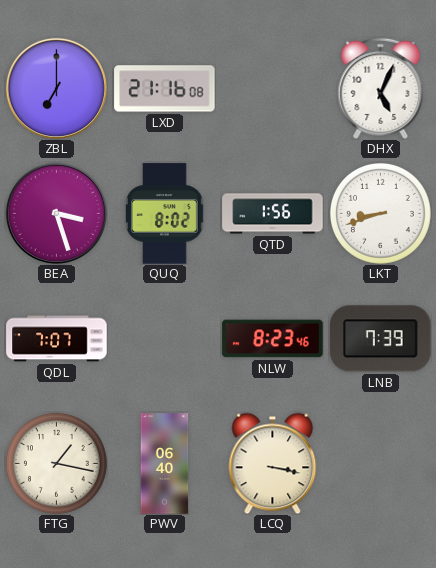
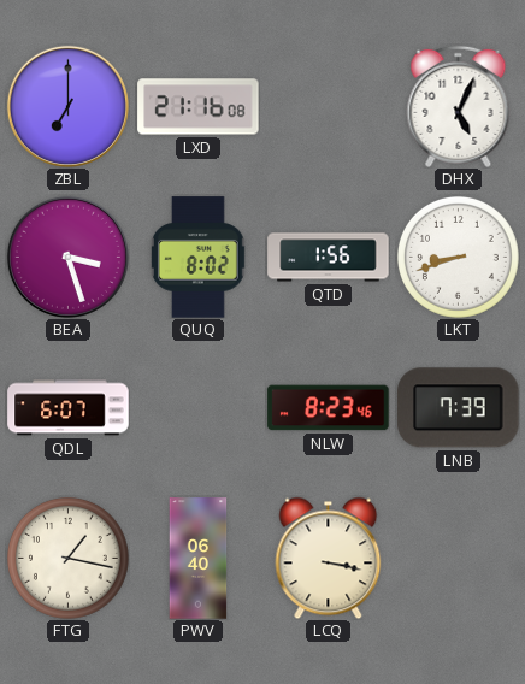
QDL: 7:07 -> 6:07
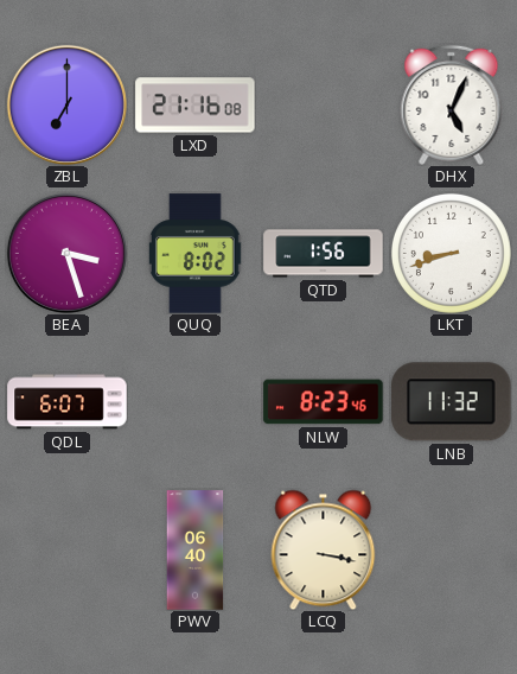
LNB: 7:39 -> 11:32
FTG: 1:17 -> none
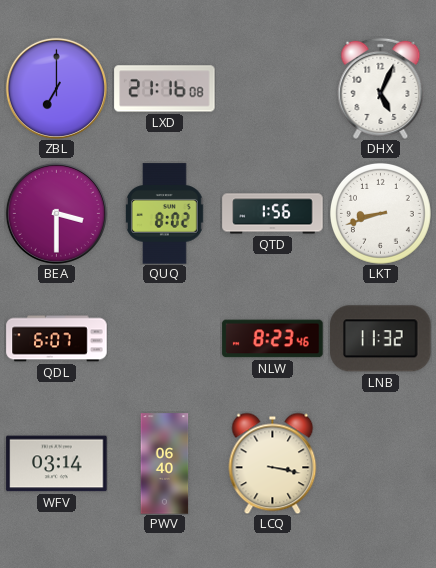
BEA: 3:27 -> 3:30
WFV: none -> 03:14
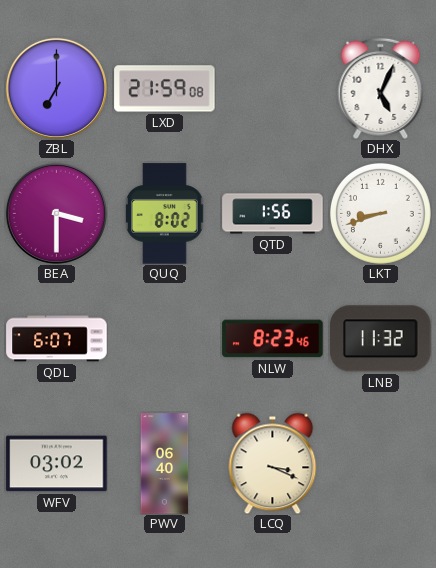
LXD: 21:16 -> 21:59
WFV: 03:14 -> 03:02
LCQ: 3:17 -> 3:19
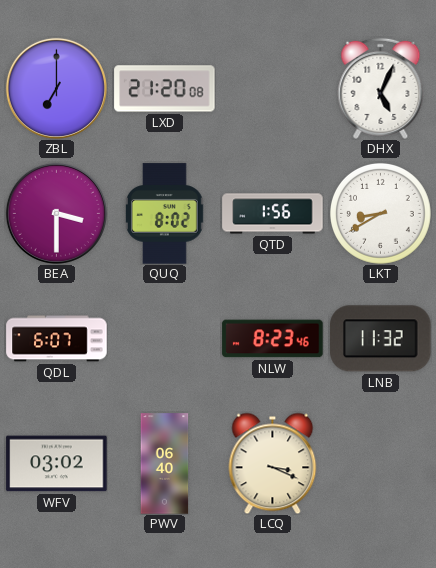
LXD: 21:59 -> 21:20
LKT: 8:42 -> 8:40
